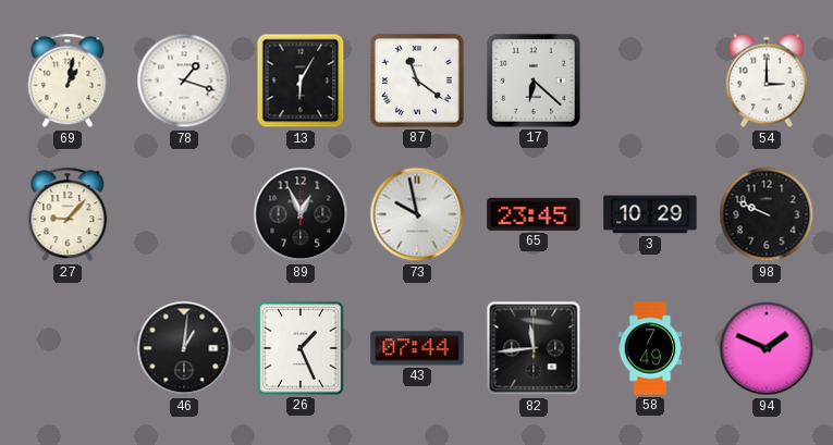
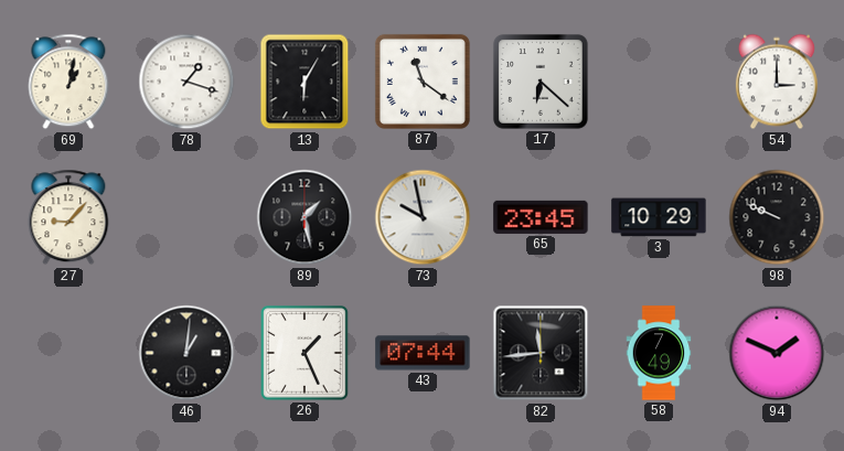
89: 12:56 -> 1:28
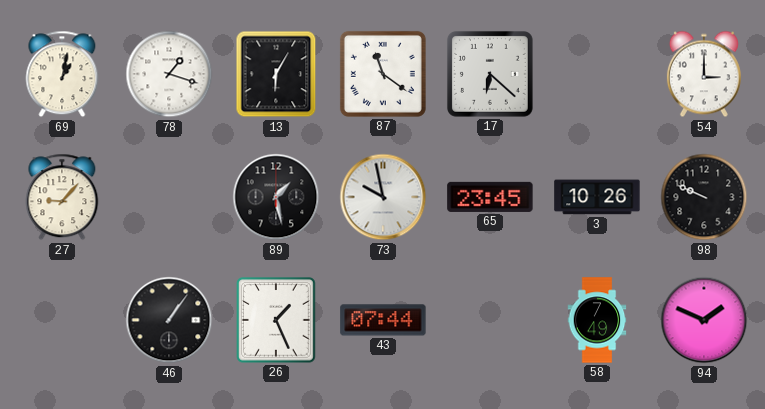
3: 10:29 -> 10:26
46: 1:01 -> 1:06
82: 11:44 -> none
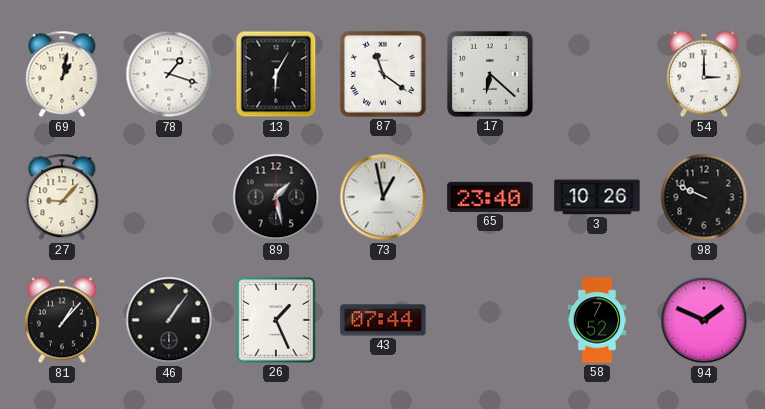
73: 9:58 -> 12:58
65: 23:45 -> 23:40
81: none -> 1:07
58: 7:49 -> 7:52
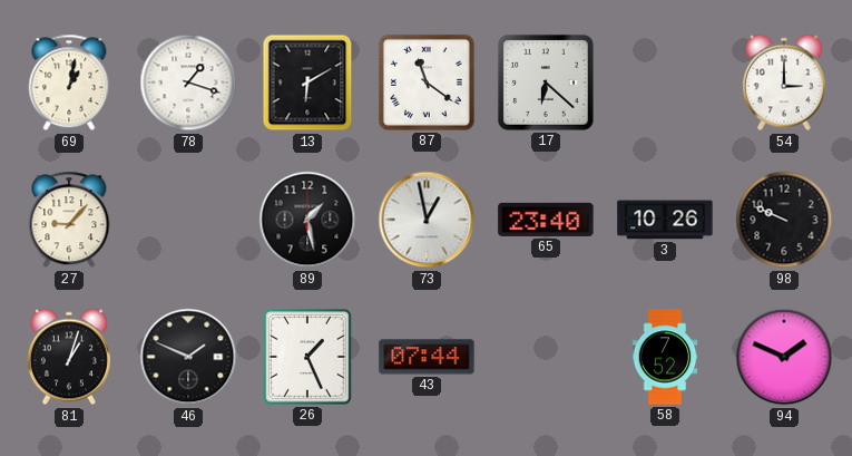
13: 6:05 -> 6:10
81: 1:07 -> 1:03
46: 1:06 -> 1:49
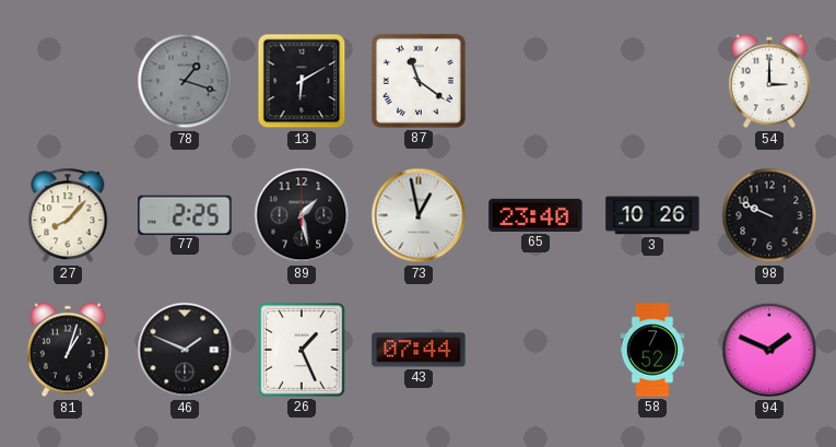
69: 1:02 -> none
78 dial: white -> grey
17: 6:22 -> none
27: 9:07 -> 8:07
77: none -> 2:25
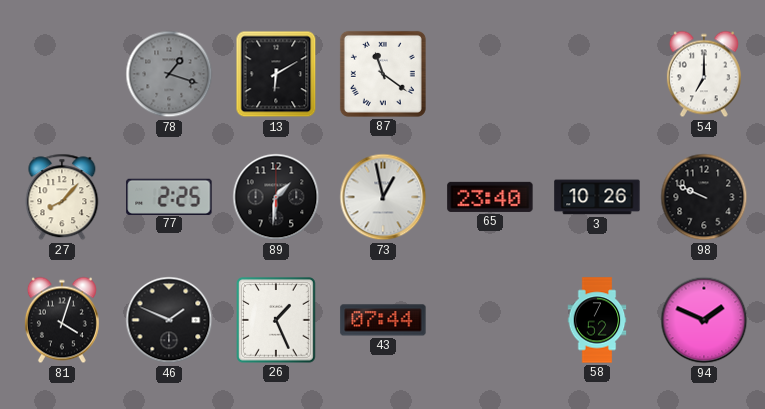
54: 3:00 -> 7:00
89: 1:28 -> 1:31
81: 1:03 -> 4:03
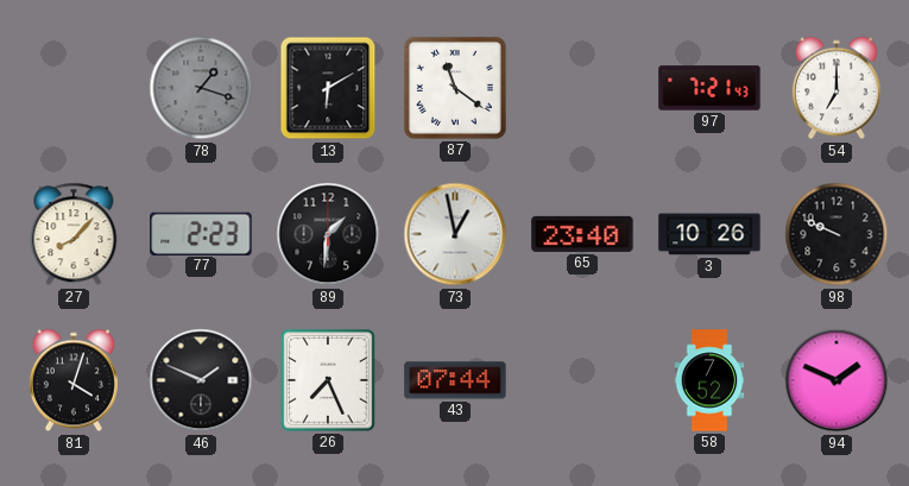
97: none -> 7:21
77: 2:25 -> 2:23
26: 1:26 -> 7:26
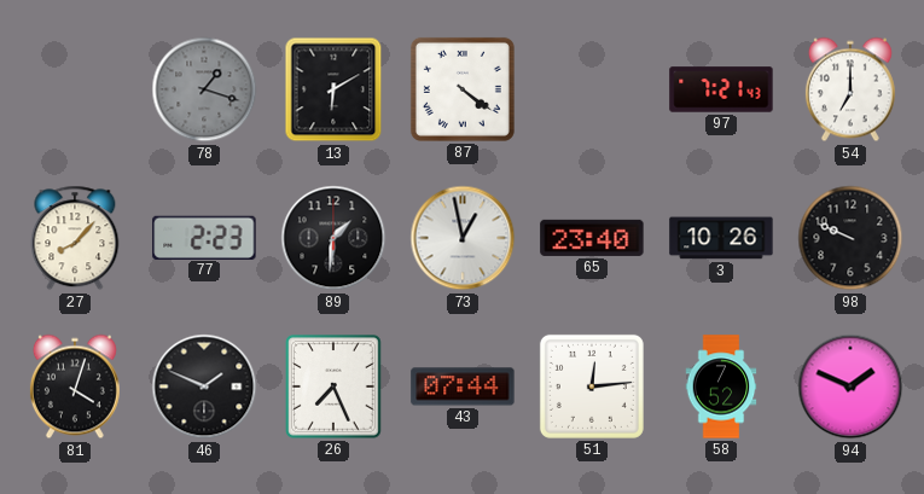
87: 11:21 -> 4:21
51: none -> 12:14
